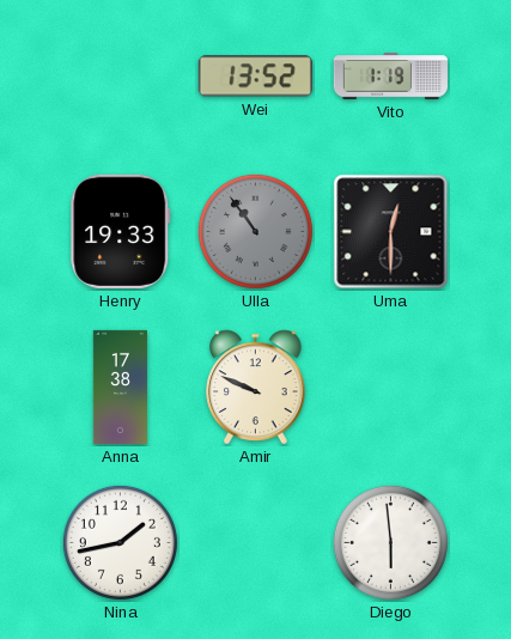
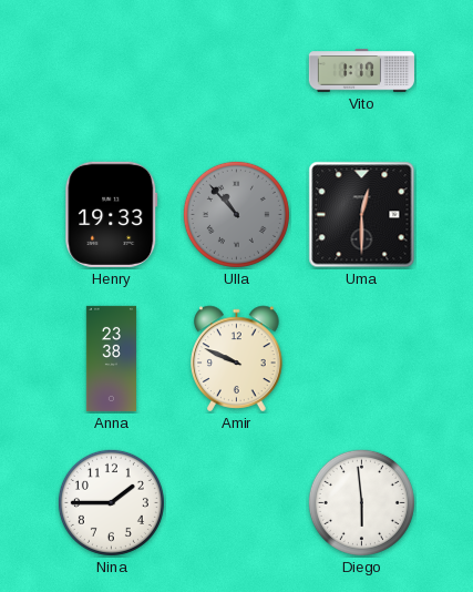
Wei: 13:52 -> none
Vito: 1:19 -> 1:17
Ulla: 10:54 -> 10:53
Anna: 17:38 -> 23:38
Nina: 1:43 -> 1:45
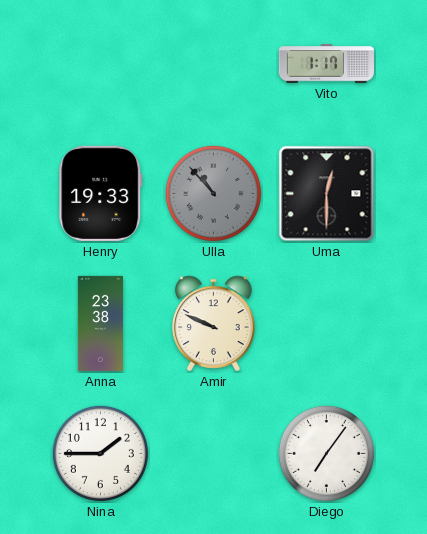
Diego: 5:59 -> 7:06
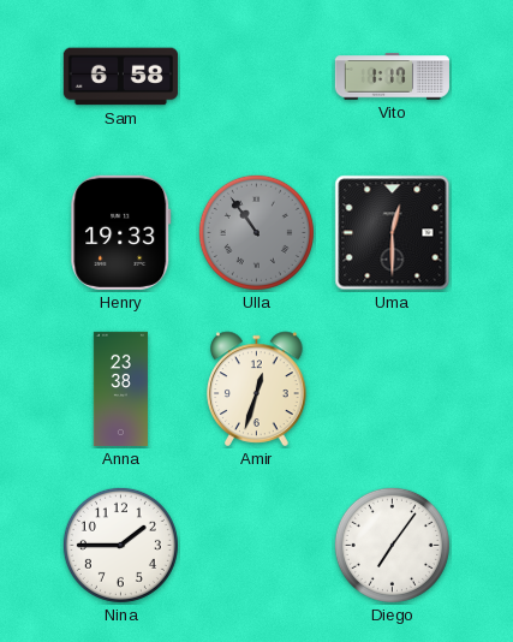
Sam: none -> 6:58
Ulla: 10:53 -> 10:54
Amir: 9:49 -> 12:33
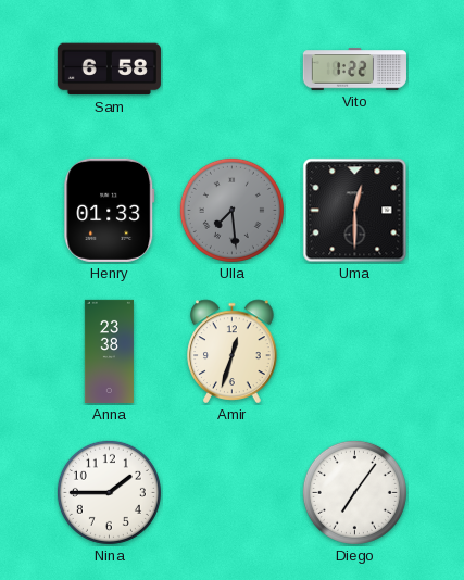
Vito: 1:17 -> 1:22
Henry: 19:33 -> 01:33
Ulla: 10:54 -> 7:29
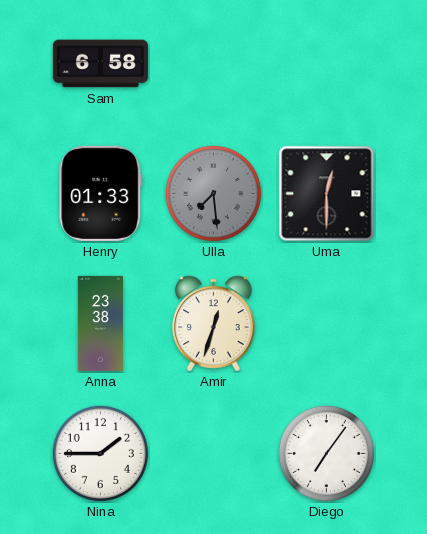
Vito: 1:22 -> none
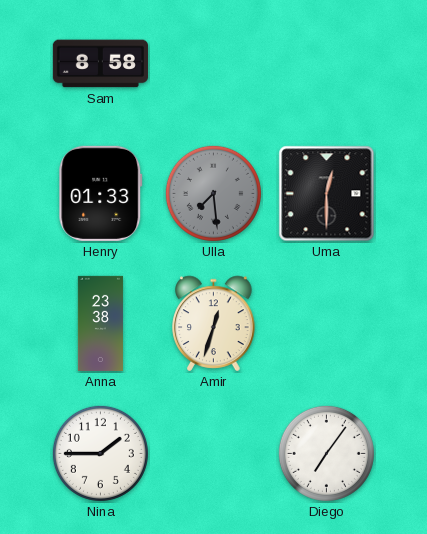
Sam: 6:58 -> 8:58
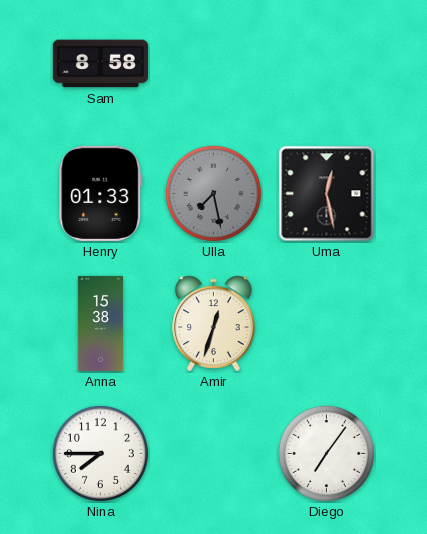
Ulla: 7:29 -> 7:28
Uma: 12:30 -> 12:28
Anna: 23:38 -> 15:38
Nina: 1:45 -> 7:45
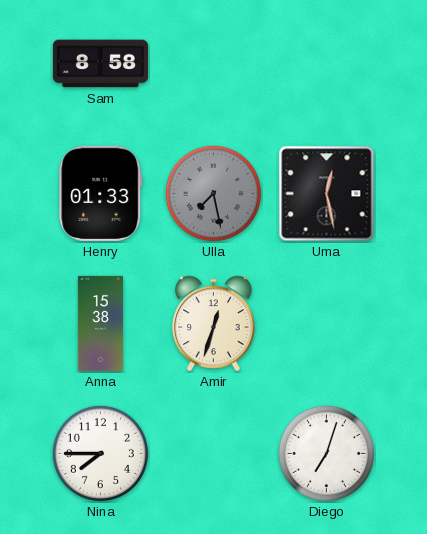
Diego: 7:06 -> 7:03
